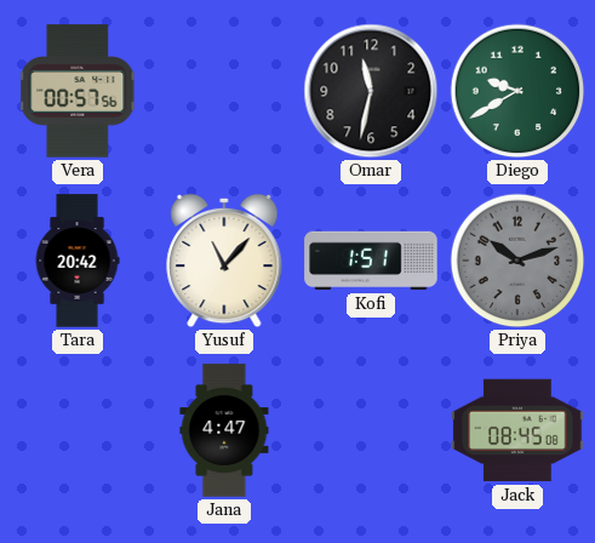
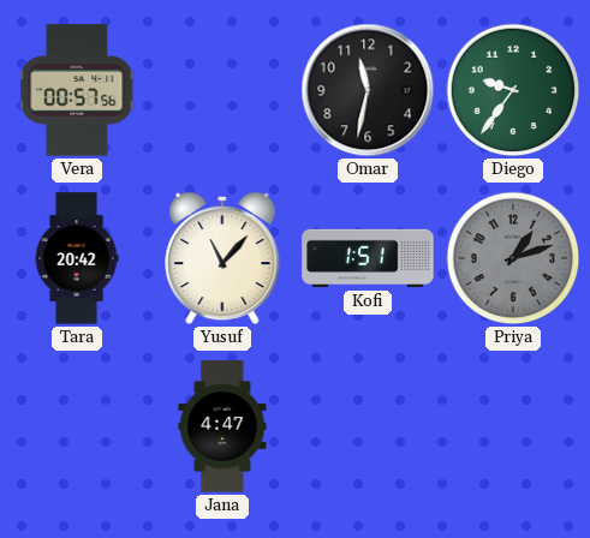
Diego: 9:40 -> 9:36
Priya: 10:12 -> 1:12
Jack: 08:45 -> none
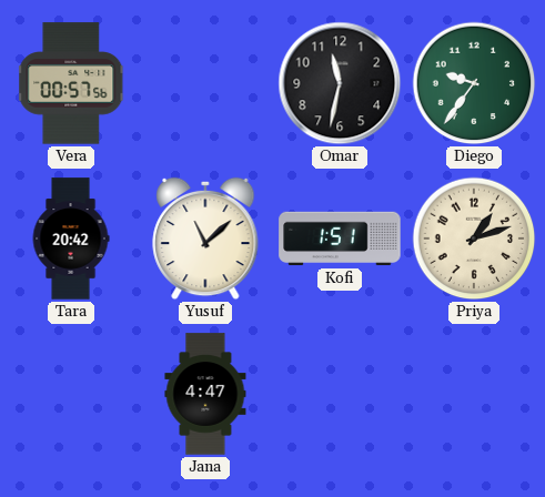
Yusuf: 11:07 -> 11:08
Priya dial: grey -> cream
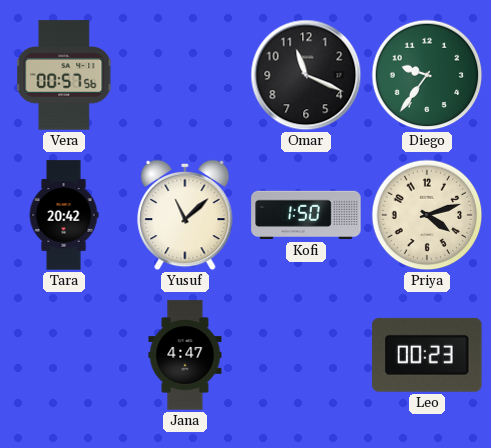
Omar: 11:32 -> 11:19
Kofi: 1:51 -> 1:50
Priya: 1:12 -> 4:12
Leo: none -> 00:23
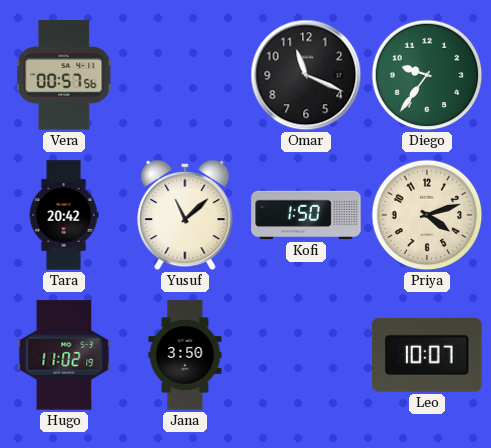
Hugo: none -> 11:02
Jana: 4:47 -> 3:50
Leo: 00:23 -> 10:07
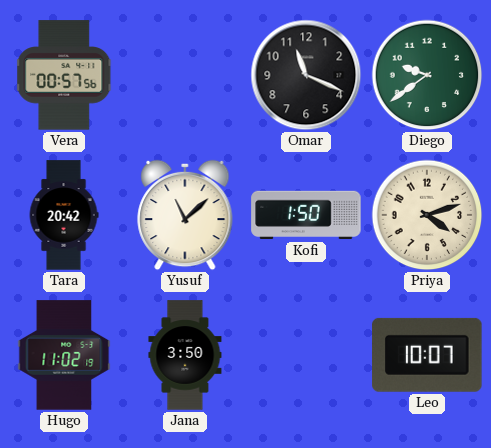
Diego: 9:36 -> 9:39
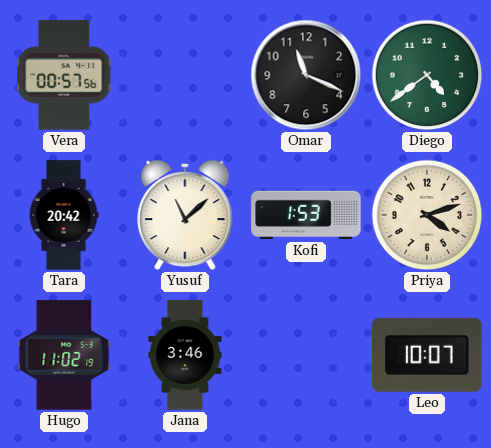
Diego: 9:39 -> 4:39
Kofi: 1:50 -> 1:53
Jana: 3:50 -> 3:46
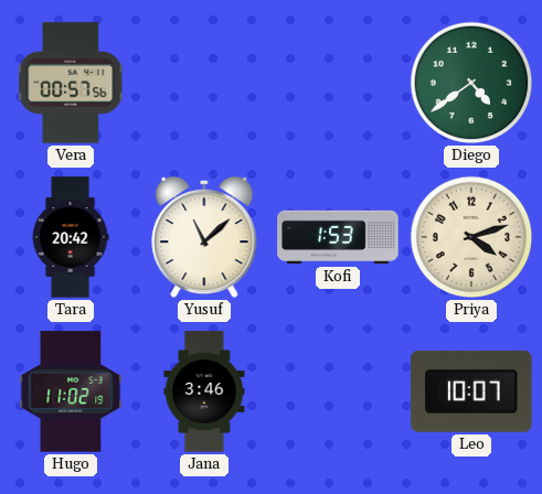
Omar: 11:19 -> none
